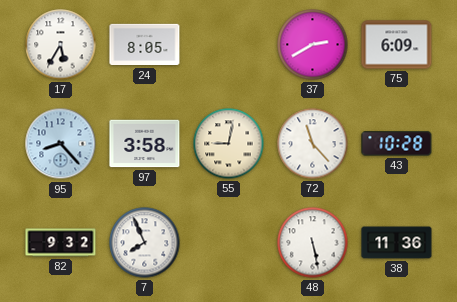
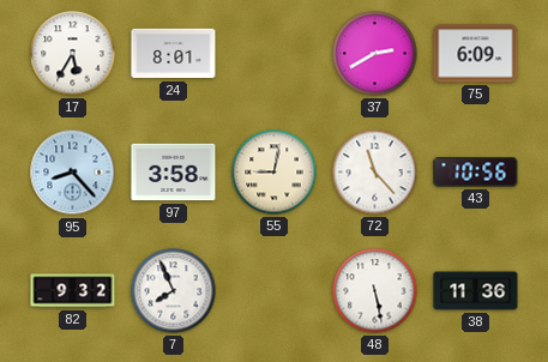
24: 8:05 -> 8:01
43: 10:28 -> 10:56
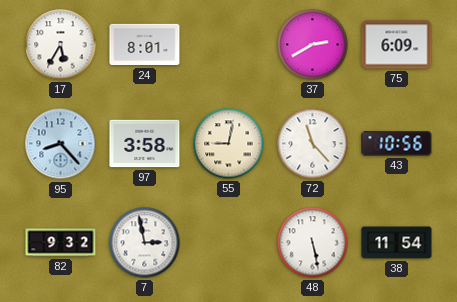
7: 7:56 -> 2:58
38: 11:36 -> 11:54
